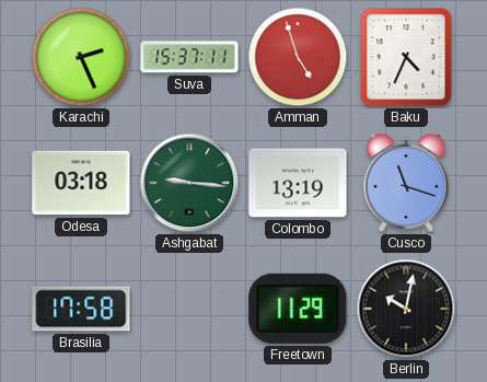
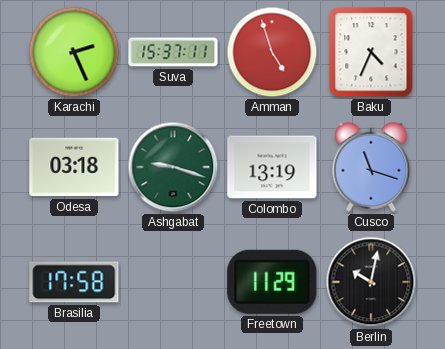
Ashgabat: 9:16 -> 9:18
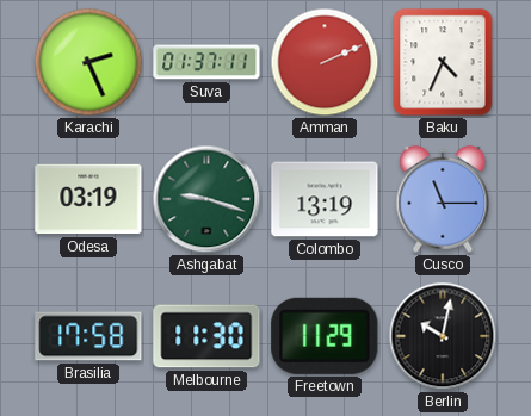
Suva: 15:37 -> 01:37
Amman: 4:57 -> 2:11
Odesa: 03:18 -> 03:19
Cusco: 11:18 -> 11:15
Melbourne: none -> 11:30
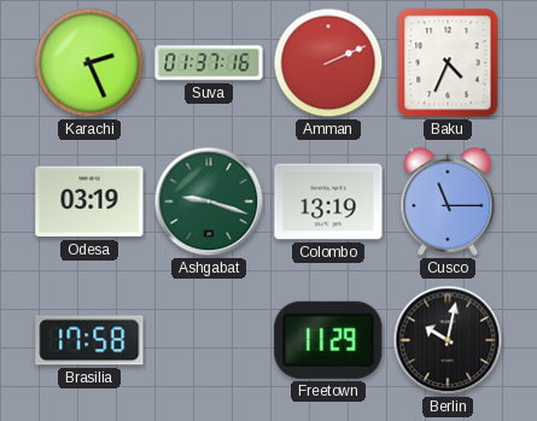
Suva: 01:37:11 -> 01:37:16
Melbourne: 11:30 -> none
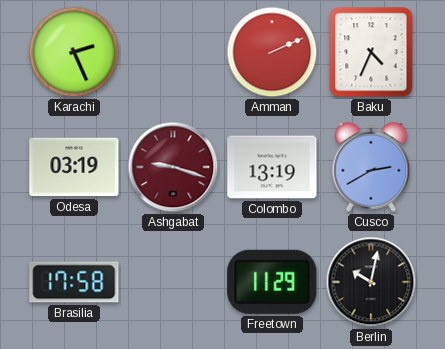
Suva: 01:37 -> none
Ashgabat dial: green -> burgundy
Cusco: 11:15 -> 2:40
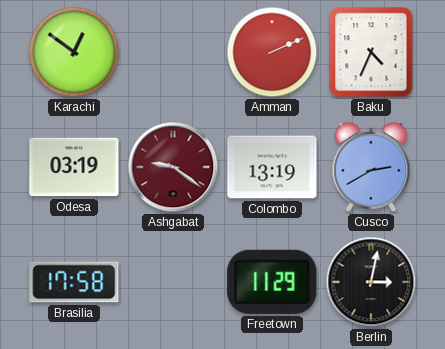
Karachi: 2:26 -> 12:51
Ashgabat: 9:18 -> 9:21
Berlin: 10:02 -> 3:02
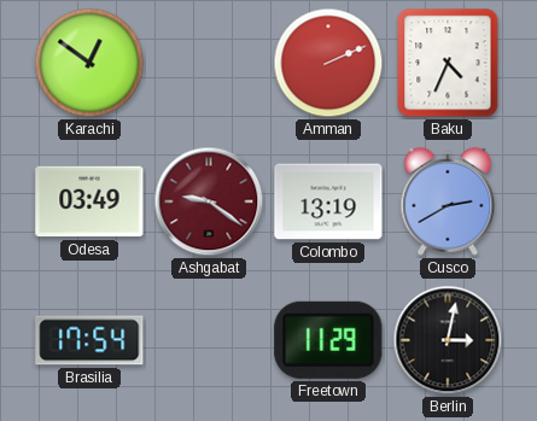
Odesa: 03:19 -> 03:49
Brasilia: 17:58 -> 17:54
